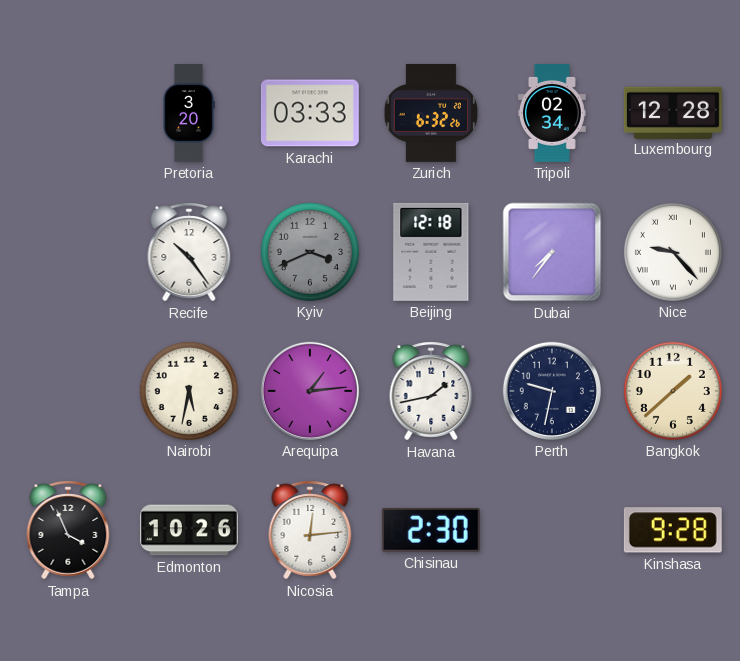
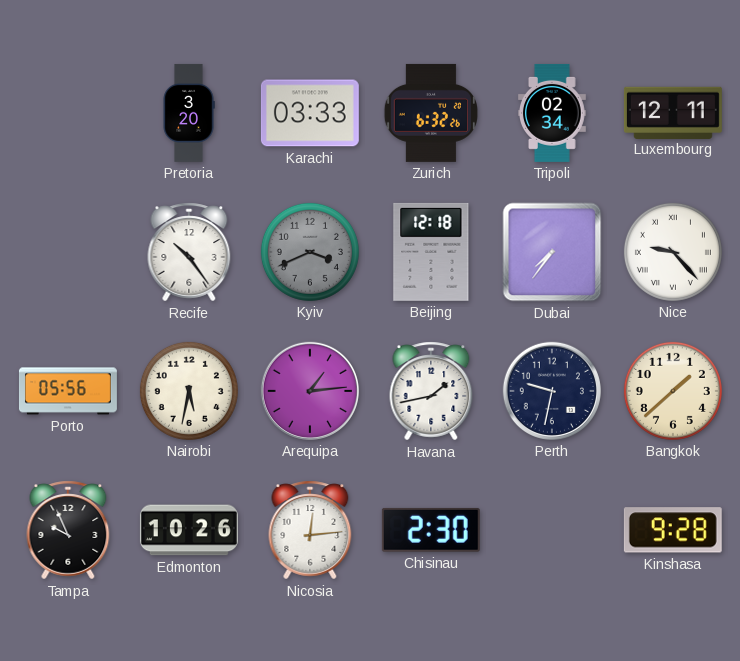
Luxembourg: 12:28 -> 12:11
Porto: none -> 05:56
Tampa: 3:56 -> 9:56
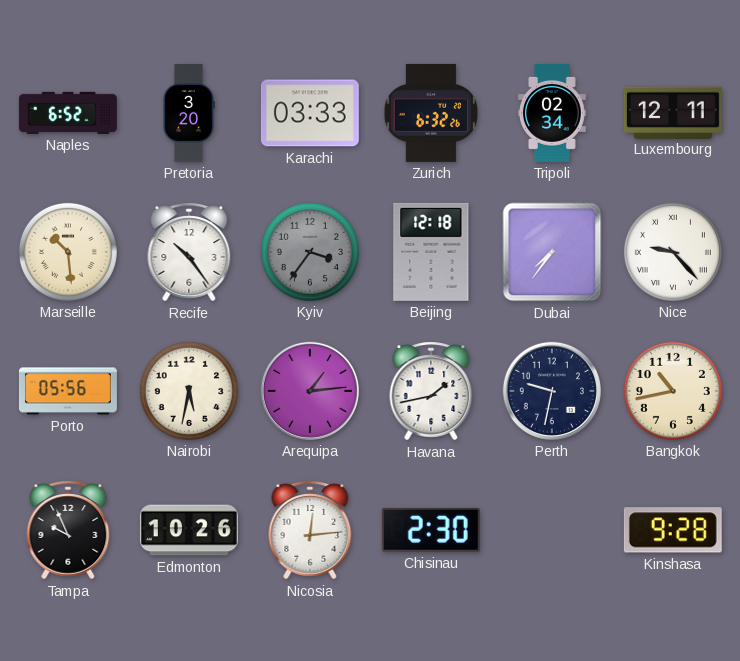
Naples: none -> 6:52
Marseille: none -> 10:29
Kyiv: 3:41 -> 3:36
Bangkok: 1:38 -> 10:43
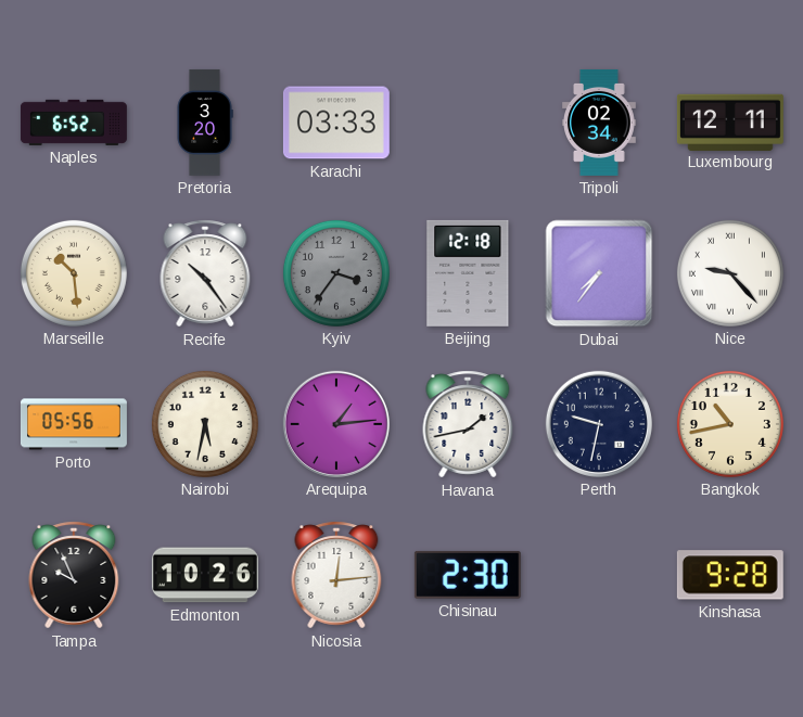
Zurich: 6:32 -> none
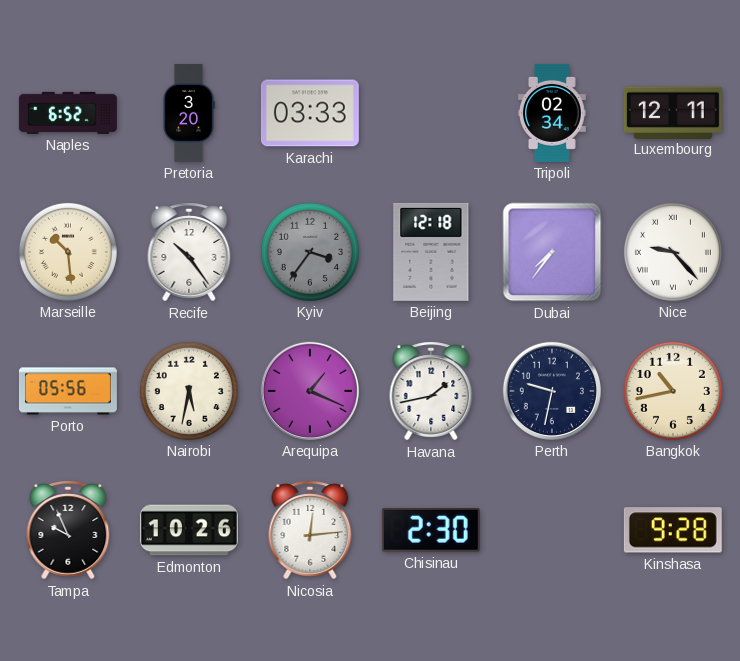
Arequipa: 1:14 -> 1:19
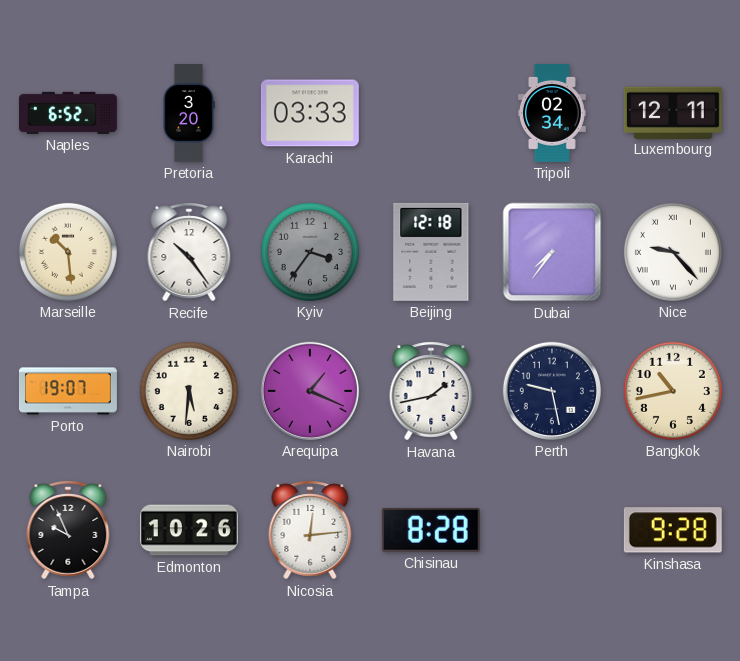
Porto: 05:56 -> 19:07
Nairobi: 5:32 -> 5:31
Perth: 9:32 -> 9:28
Chisinau: 2:30 -> 8:28
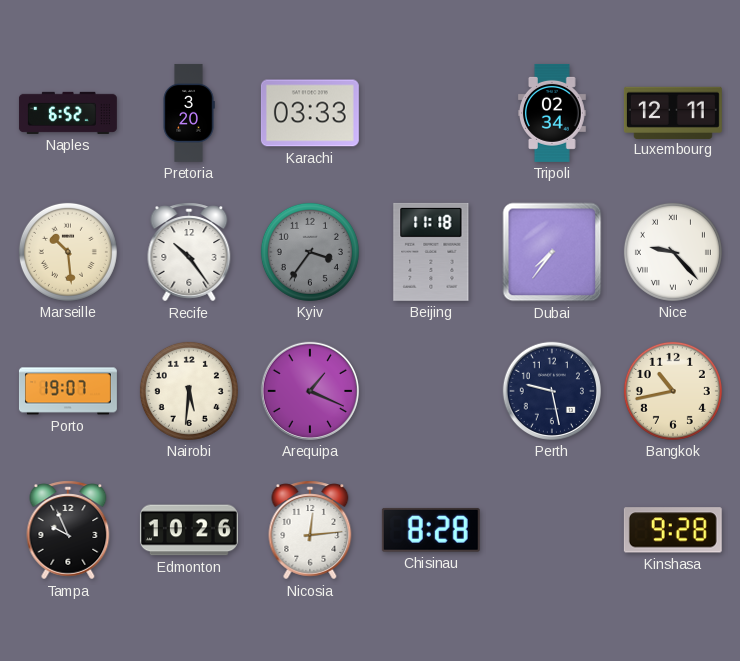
Beijing: 12:18 -> 11:18
Havana: 1:43 -> none
